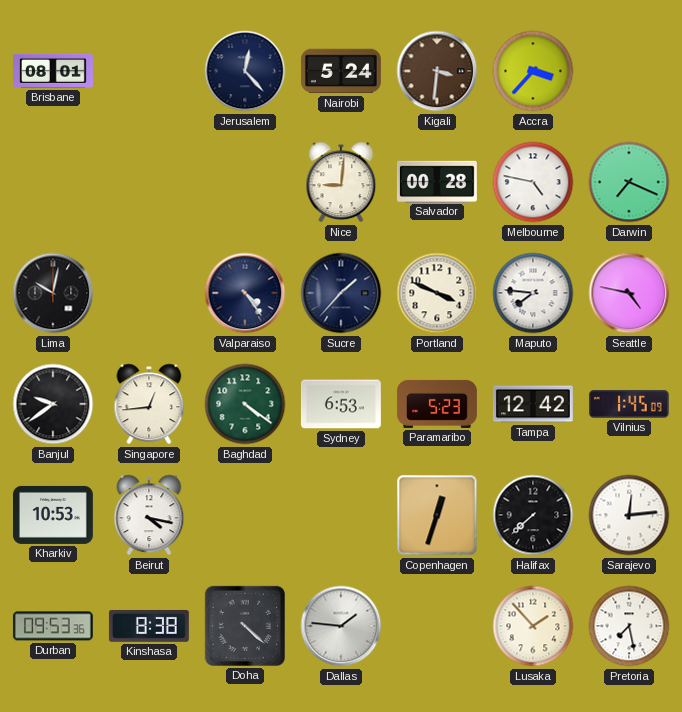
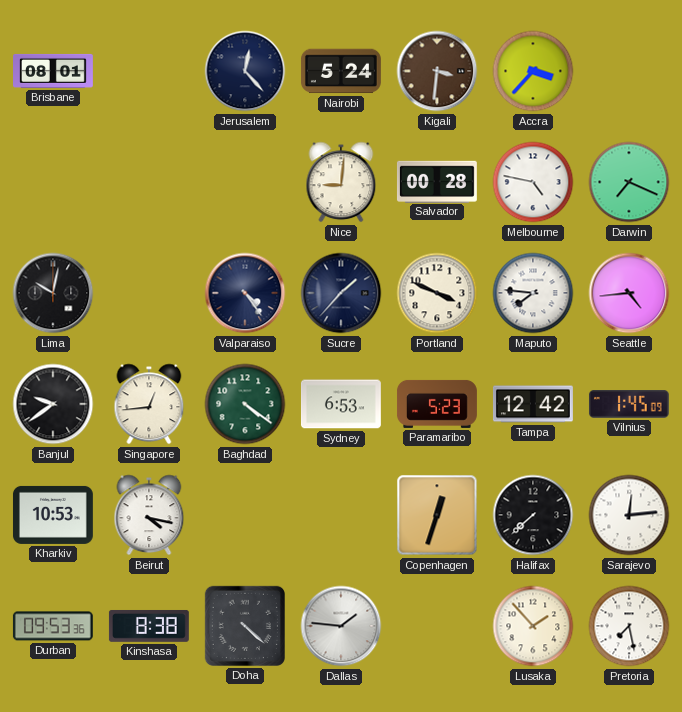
Seattle: 4:47 -> 4:44
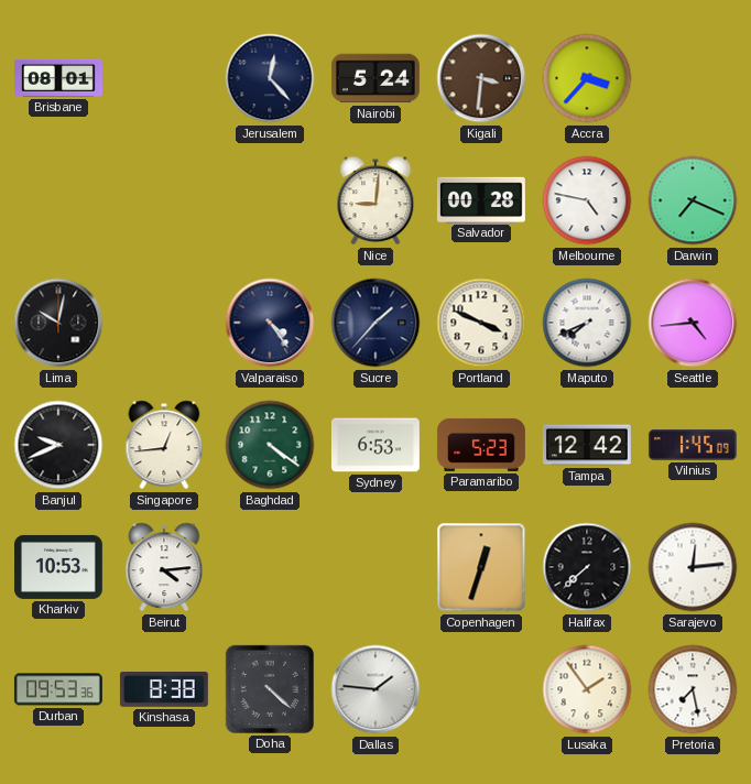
Maputo: 7:46 -> 7:41
Banjul: 9:39 -> 9:41
Beirut: 4:17 -> 4:14
Lusaka: 1:53 -> 1:54
